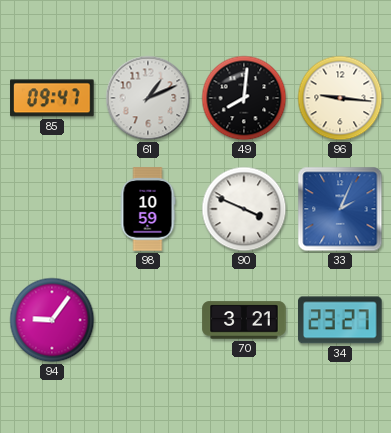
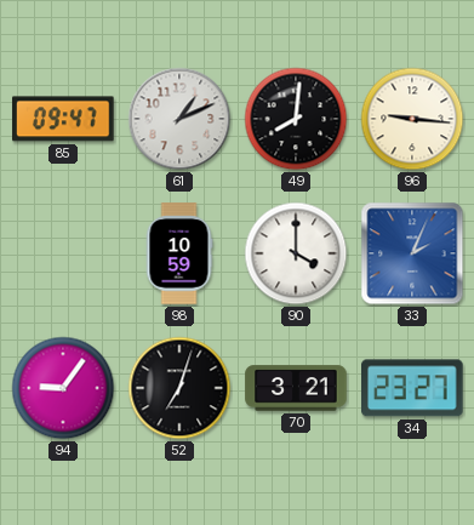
90: 3:49 -> 4:00
52: none -> 7:03
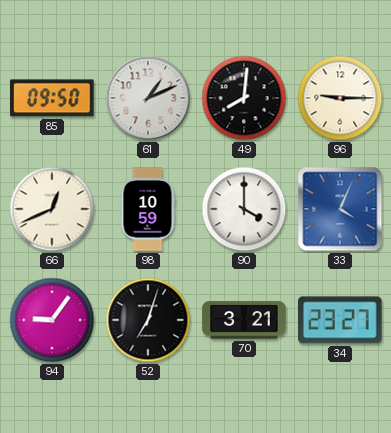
85: 09:47 -> 09:50
96: 9:16 -> 9:15
66: none -> 12:41
33: 2:04 -> 4:04
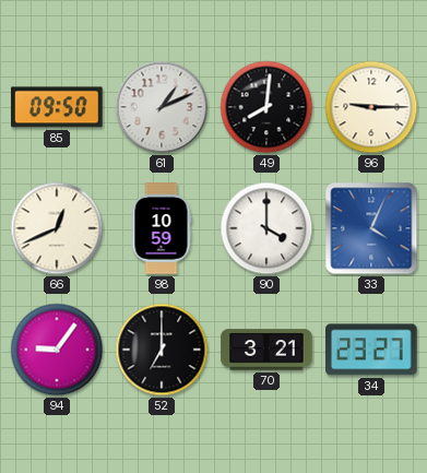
52: 7:03 -> 7:00
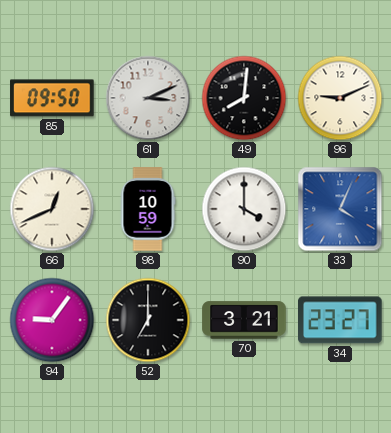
61: 1:11 -> 3:11
96: 9:15 -> 9:11
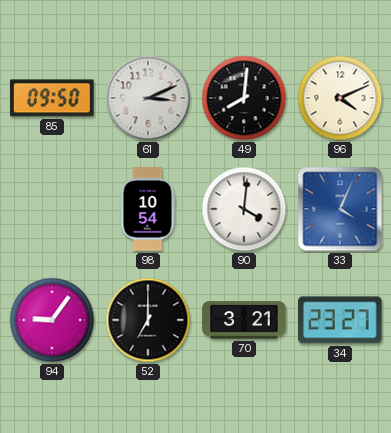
96: 9:11 -> 4:11
66: 12:41 -> none
98: 10:59 -> 10:54
90: 4:00 -> 4:01
